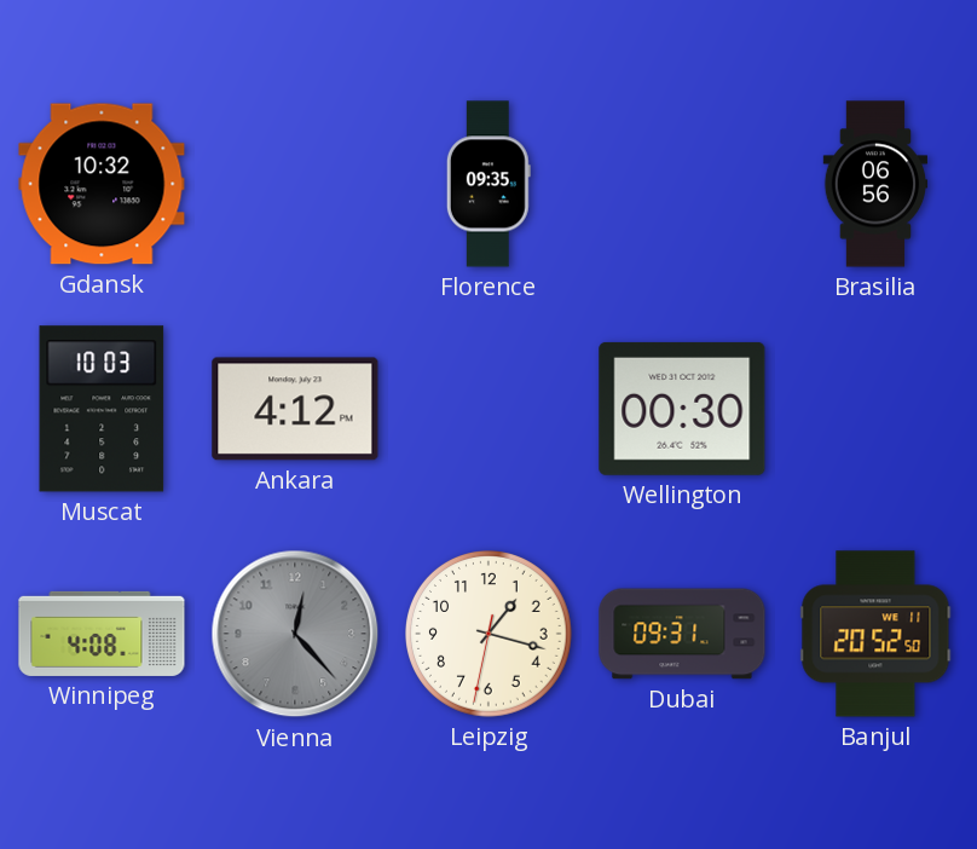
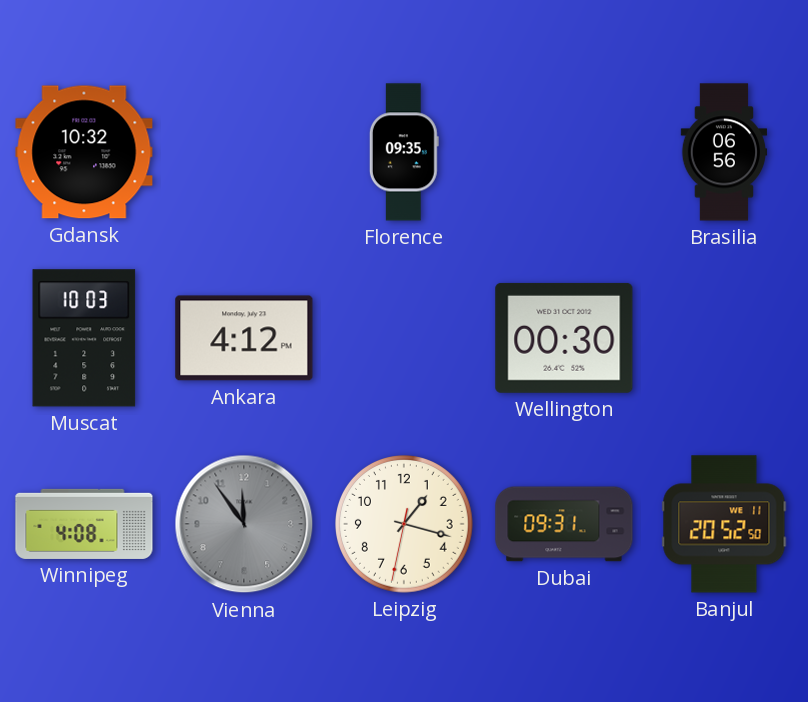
Vienna: 12:23 -> 11:54
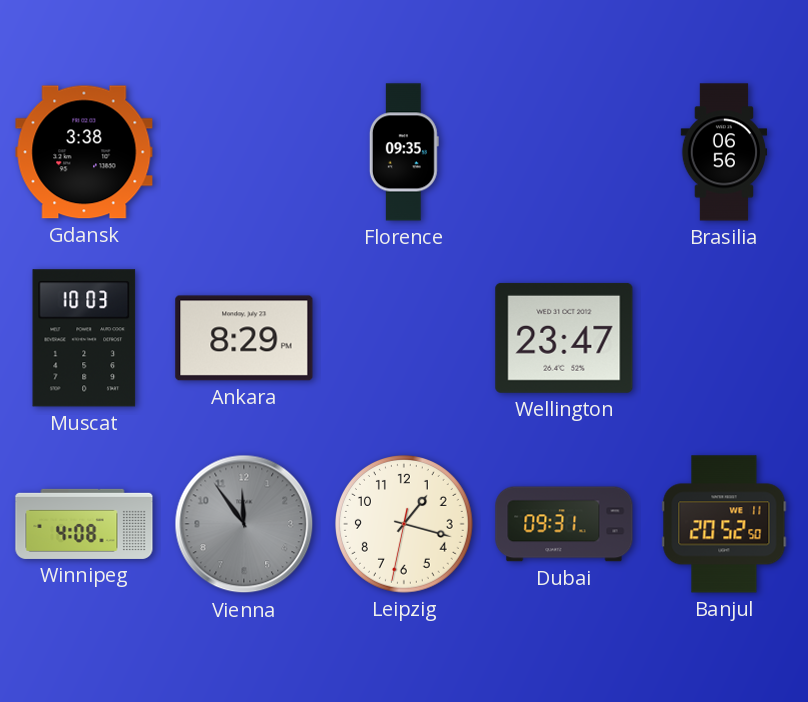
Gdansk: 10:32 -> 3:38
Ankara: 4:12 -> 8:29
Wellington: 00:30 -> 23:47
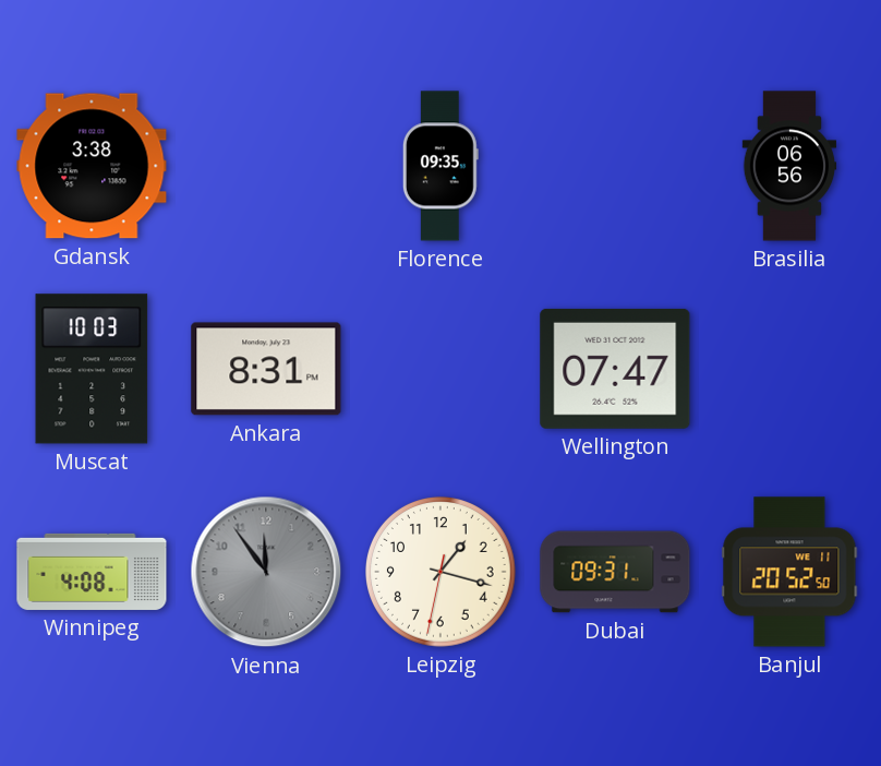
Ankara: 8:29 -> 8:31
Wellington: 23:47 -> 07:47
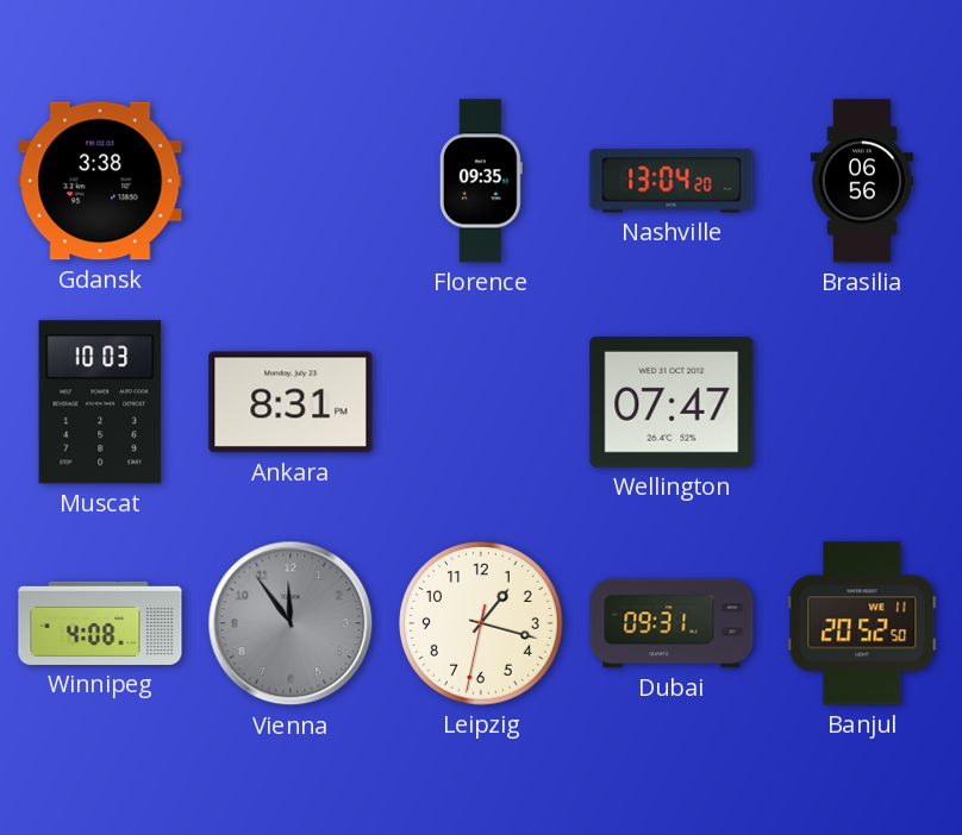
Nashville: none -> 13:04
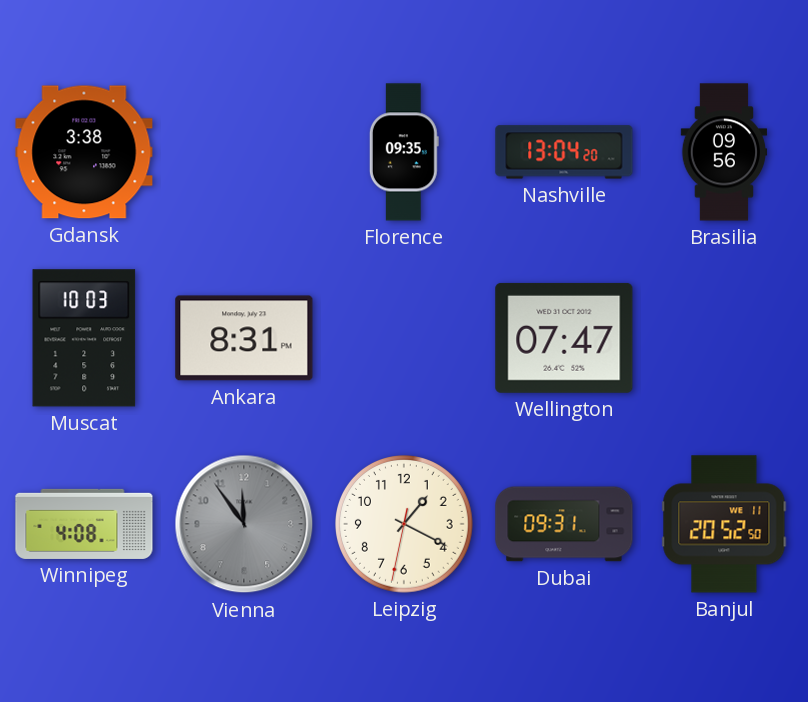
Brasilia: 06:56 -> 09:56
Leipzig: 1:17 -> 1:19
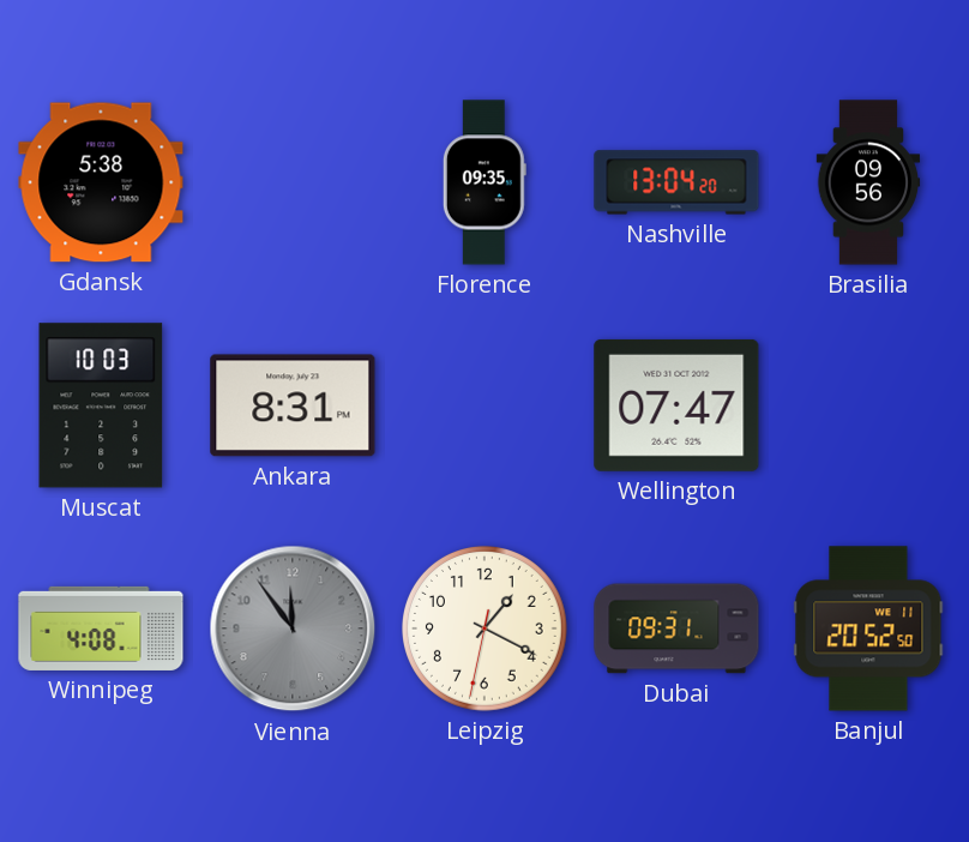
Gdansk: 3:38 -> 5:38
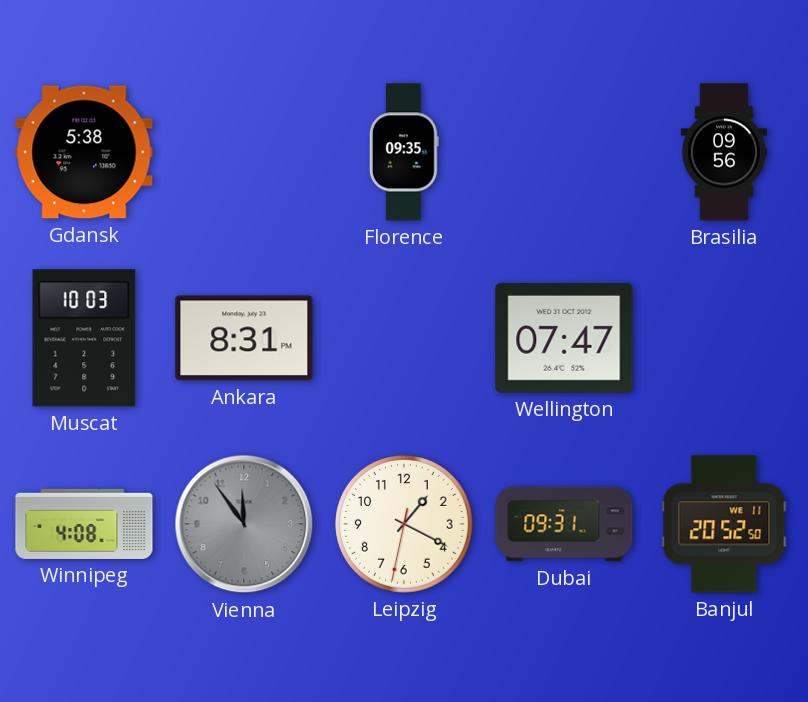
Nashville: 13:04 -> none
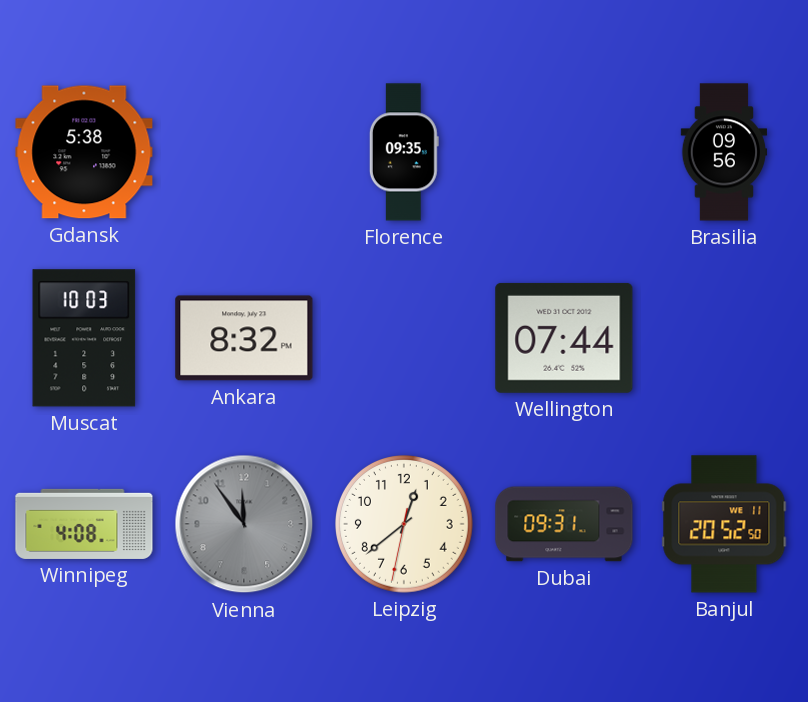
Ankara: 8:31 -> 8:32
Wellington: 07:47 -> 07:44
Leipzig: 1:19 -> 12:38
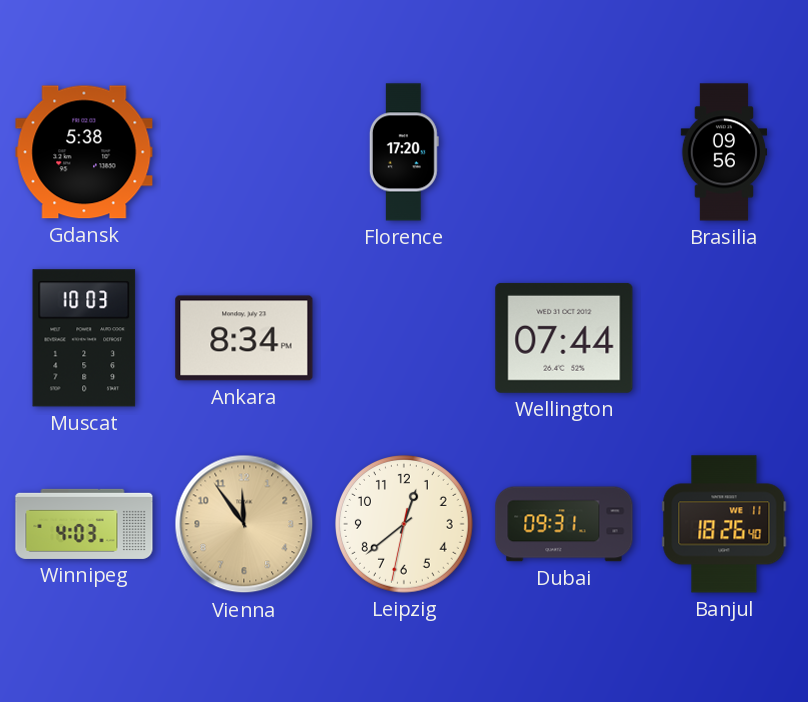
Florence: 09:35 -> 17:20
Ankara: 8:32 -> 8:34
Winnipeg: 4:08 -> 4:03
Vienna dial: grey -> champagne
Banjul: 20:52 -> 18:26
